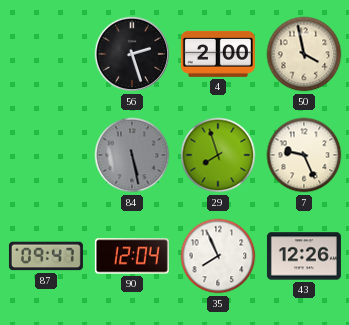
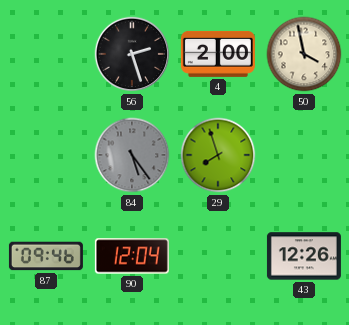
84: 5:28 -> 5:24
7: 9:26 -> none
87: 09:47 -> 09:46
35: 7:56 -> none
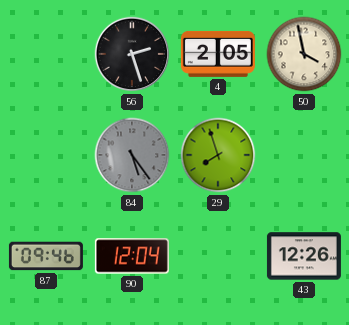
4: 2:00 -> 2:05
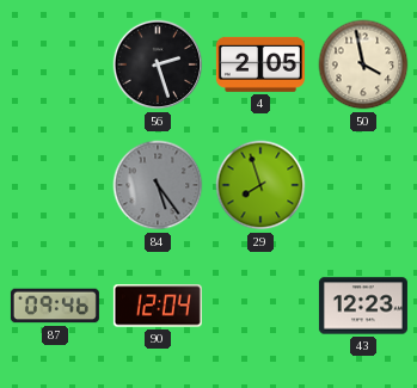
43: 12:26 -> 12:23
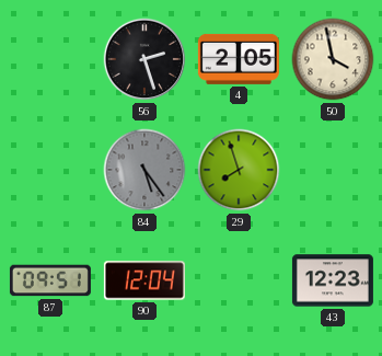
87: 09:46 -> 09:51
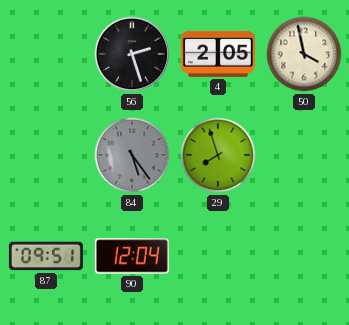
43: 12:23 -> none
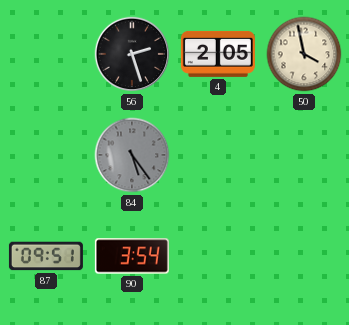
29: 7:57 -> none
90: 12:04 -> 3:54
